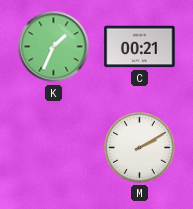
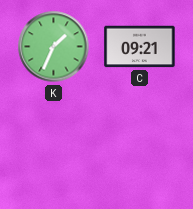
C: 00:21 -> 09:21
M: 2:10 -> none
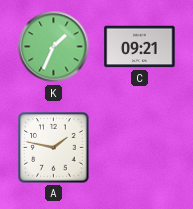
A: none -> 1:47
